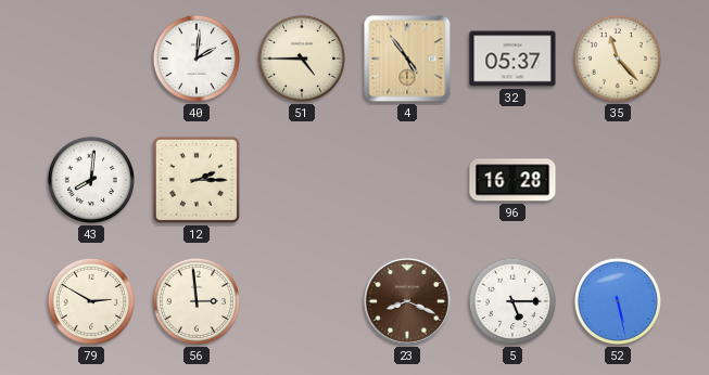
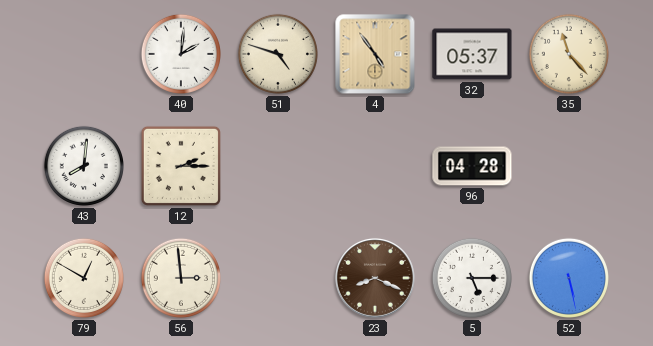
51: 4:45 -> 4:48
96: 16:28 -> 04:28
79: 2:50 -> 12:50
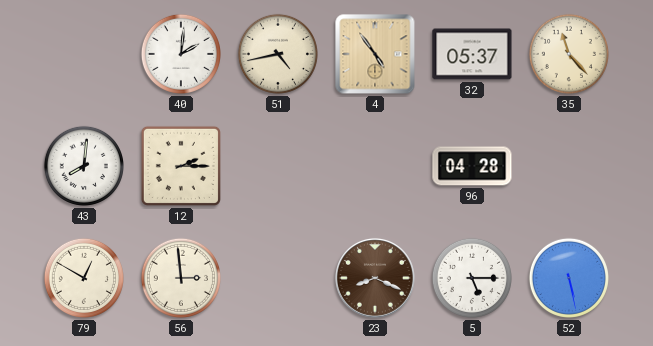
51: 4:48 -> 4:43
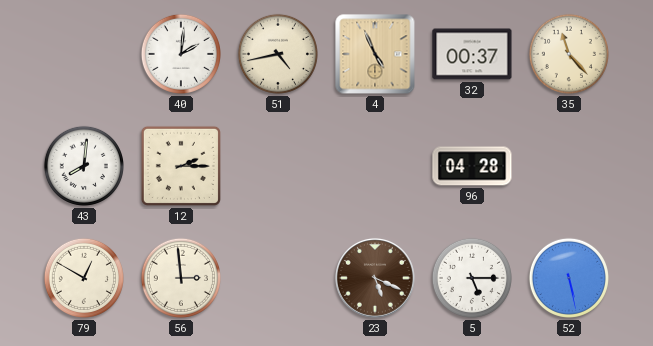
4: 4:54 -> 4:56
32: 05:37 -> 00:37
23: 8:19 -> 5:19
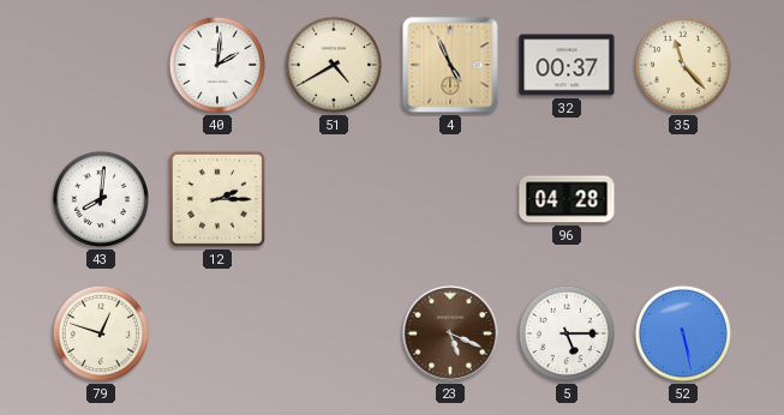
51: 4:43 -> 4:40
79: 12:50 -> 12:48
56: 2:59 -> none
